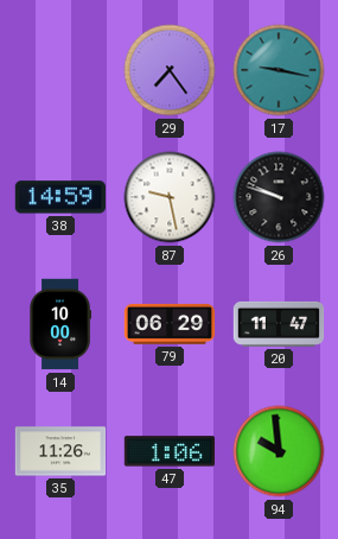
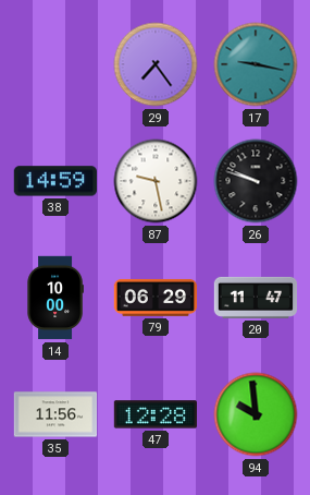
35: 11:26 -> 11:56
47: 1:06 -> 12:28
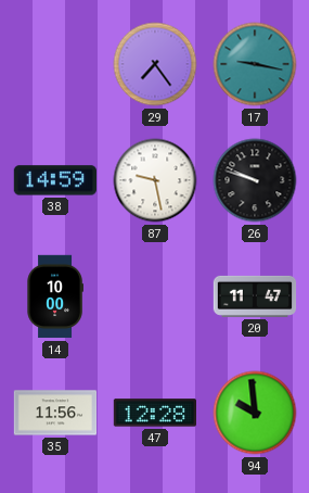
79: 06:29 -> none
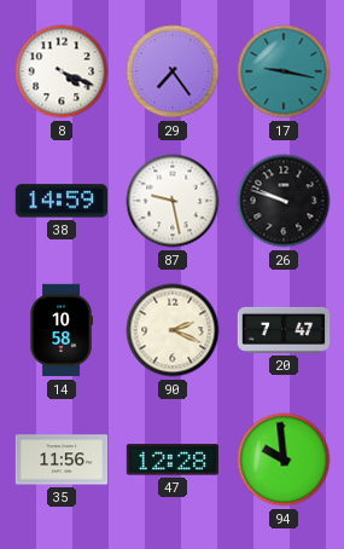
8: none -> 4:19
14: 10:00 -> 10:58
90: none -> 2:19
20: 11:47 -> 7:47
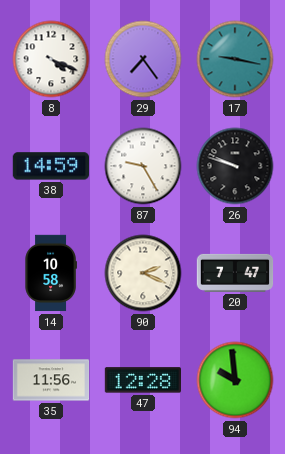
87: 9:28 -> 9:25
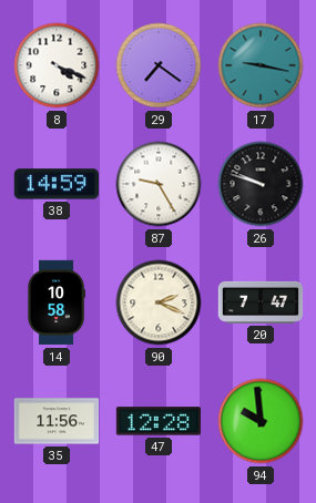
29: 7:24 -> 7:21
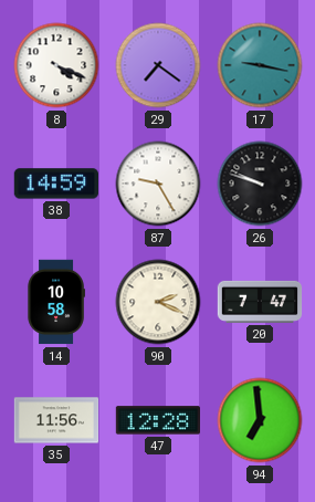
94: 9:59 -> 6:59
